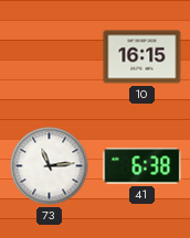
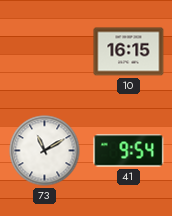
73: 11:14 -> 11:10
41: 6:38 -> 9:54
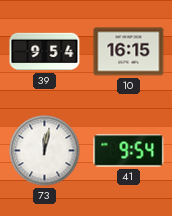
39: none -> 9:54
73: 11:10 -> 12:02
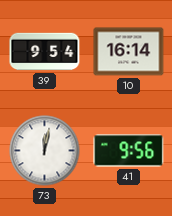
10: 16:15 -> 16:14
41: 9:54 -> 9:56
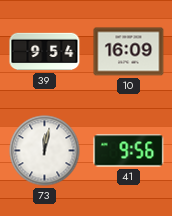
10: 16:14 -> 16:09
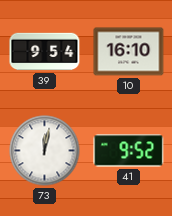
10: 16:09 -> 16:10
41: 9:56 -> 9:52
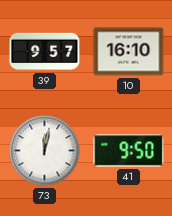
39: 9:54 -> 9:57
41: 9:52 -> 9:50
